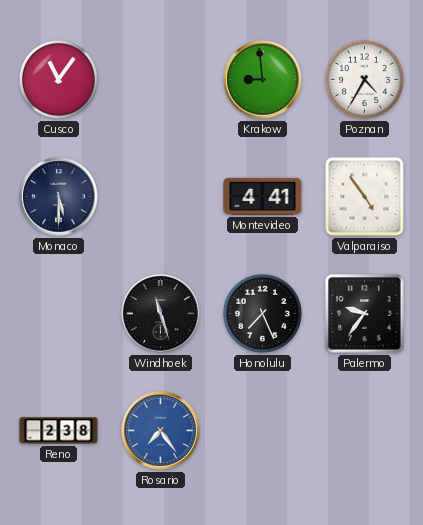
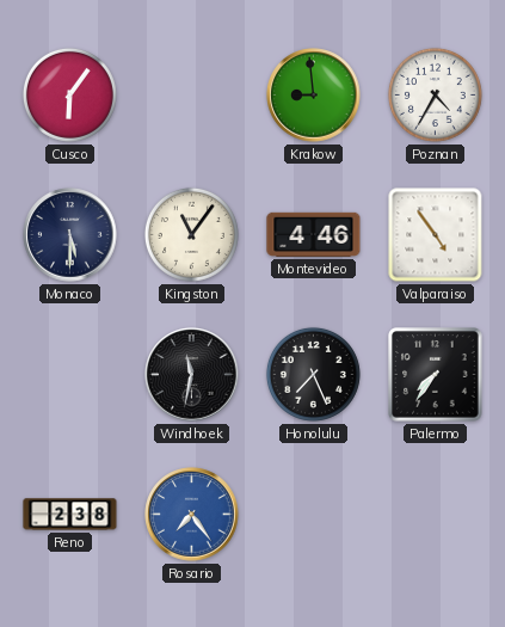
Cusco: 11:06 -> 6:06
Kingston: none -> 11:06
Montevideo: 4:41 -> 4:46
Windhoek: 11:27 -> 11:32
Palermo: 9:36 -> 7:36
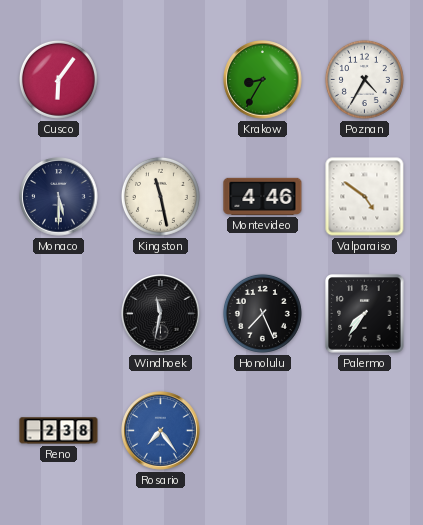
Krakow: 8:59 -> 8:35
Kingston: 11:06 -> 11:28
Valparaiso: 4:54 -> 4:51
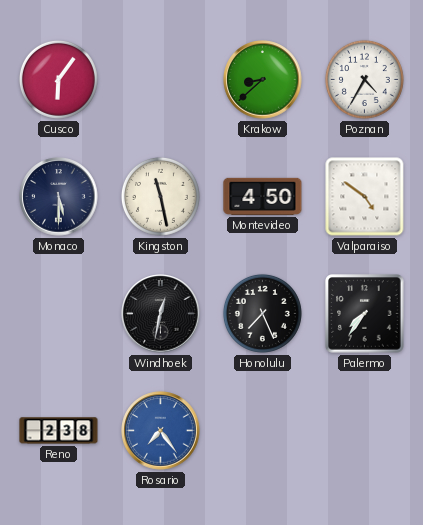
Krakow: 8:35 -> 8:38
Montevideo: 4:46 -> 4:50
Windhoek: 11:32 -> 12:32
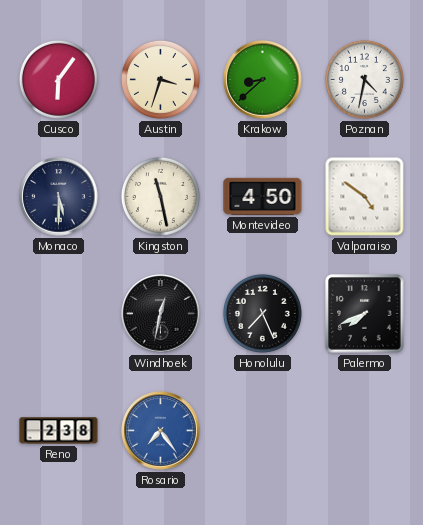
Austin: none -> 3:33
Poznan: 4:35 -> 4:32
Palermo: 7:36 -> 7:41
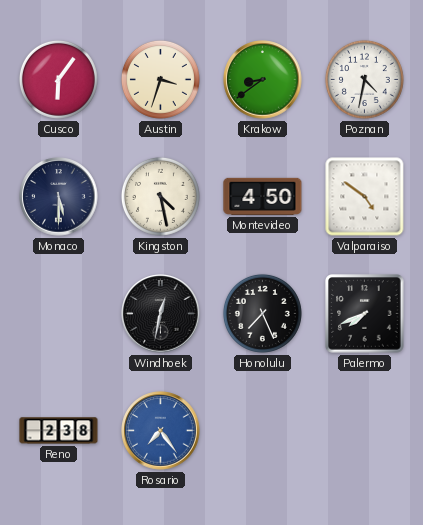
Krakow: 8:38 -> 8:39
Kingston: 11:28 -> 4:28
